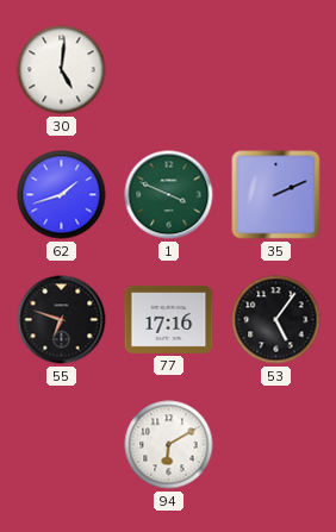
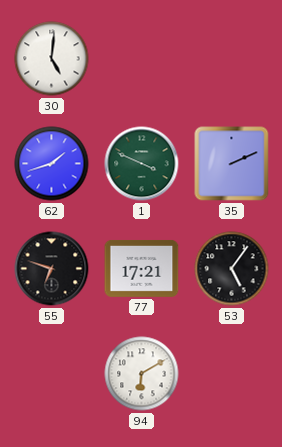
77: 17:16 -> 17:21
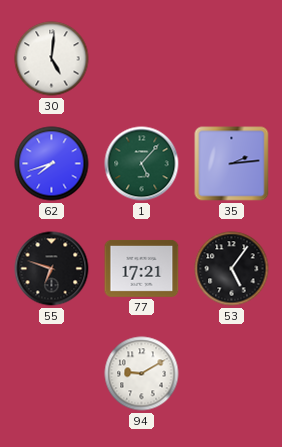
62: 1:42 -> 7:42
1: 3:49 -> 5:07
35: 2:11 -> 2:14
94: 6:10 -> 9:10
